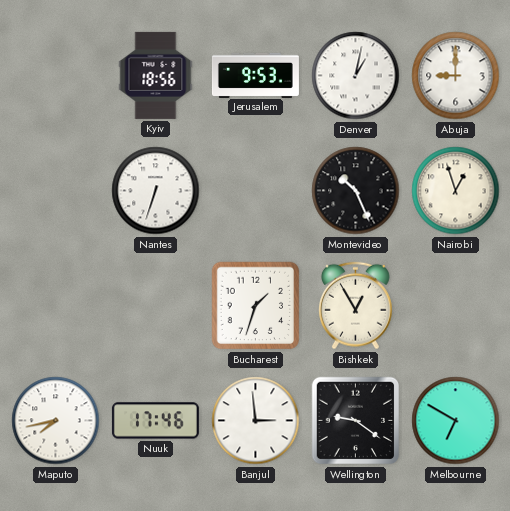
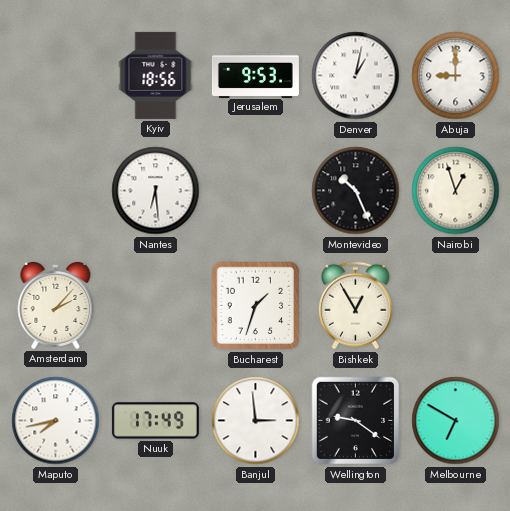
Nantes: 6:33 -> 6:29
Amsterdam: none -> 2:07
Nuuk: 17:46 -> 17:49
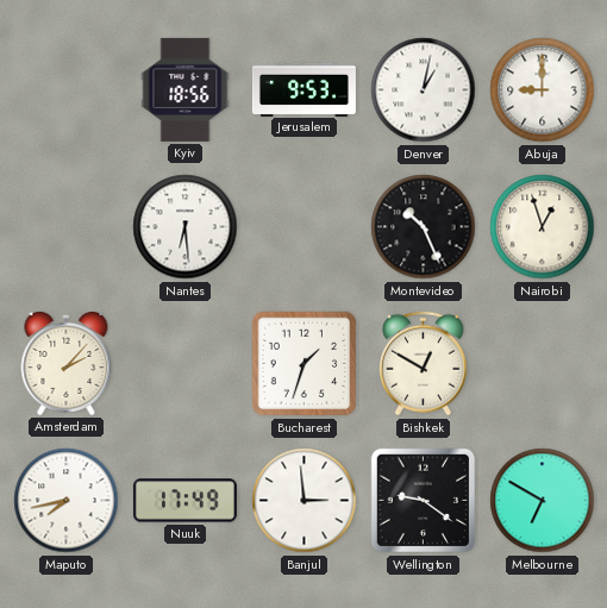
Bishkek: 12:55 -> 12:50
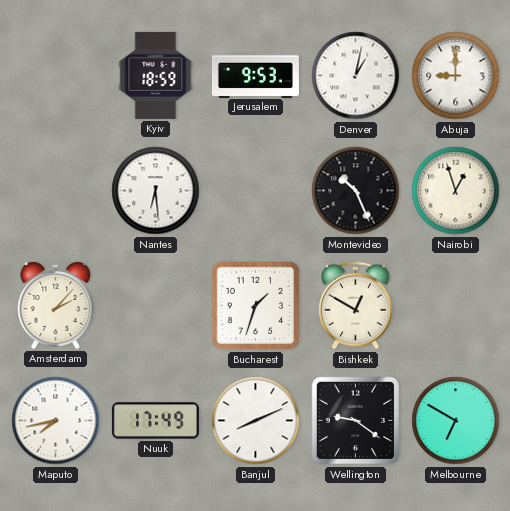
Kyiv: 18:56 -> 18:59
Banjul: 2:59 -> 8:11
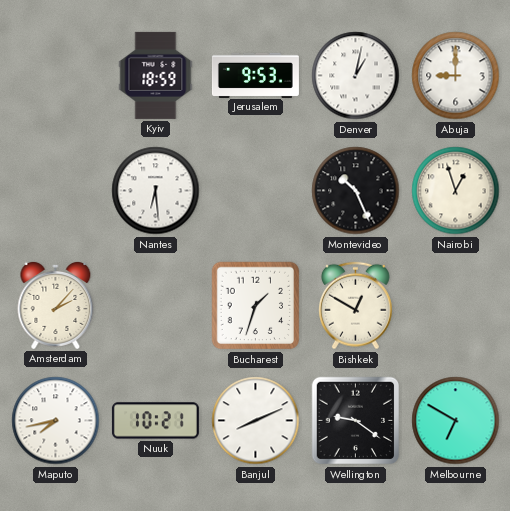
Nuuk: 17:49 -> 10:21
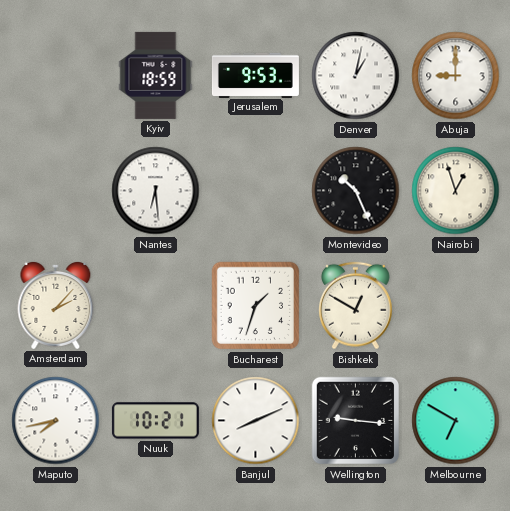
Wellington: 9:21 -> 9:16
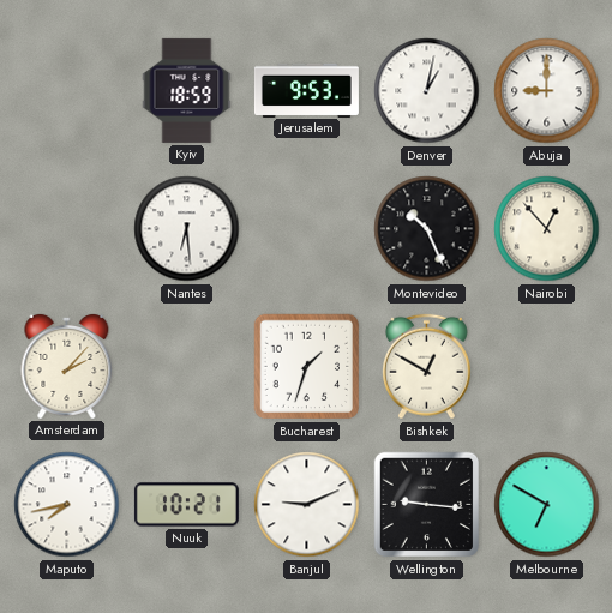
Nairobi: 12:57 -> 12:53
Banjul: 8:11 -> 9:11
